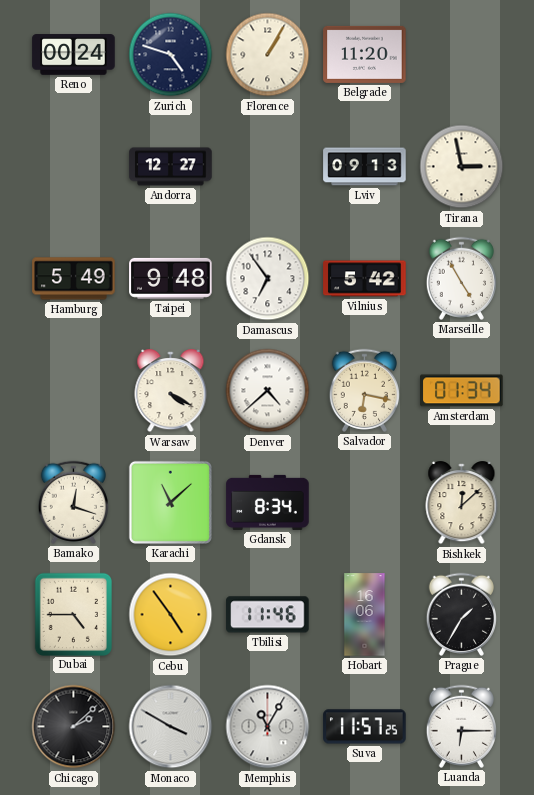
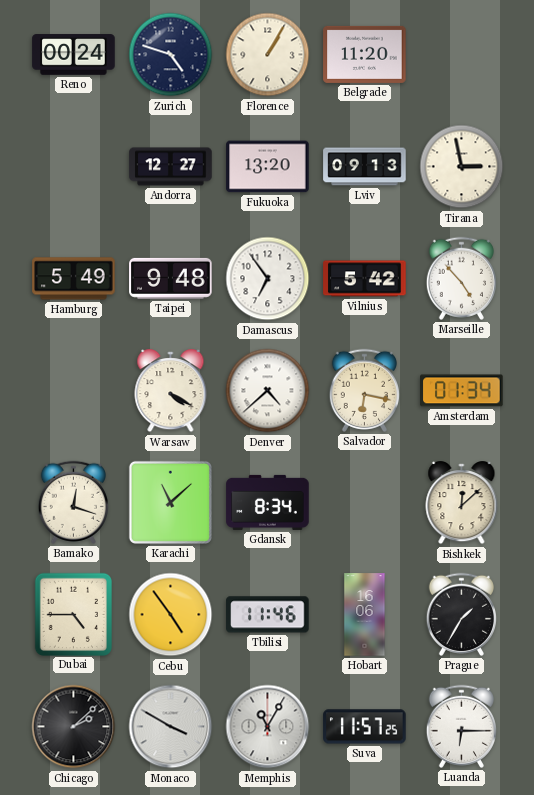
Fukuoka: none -> 13:20
Marseille: 4:55 -> 4:53
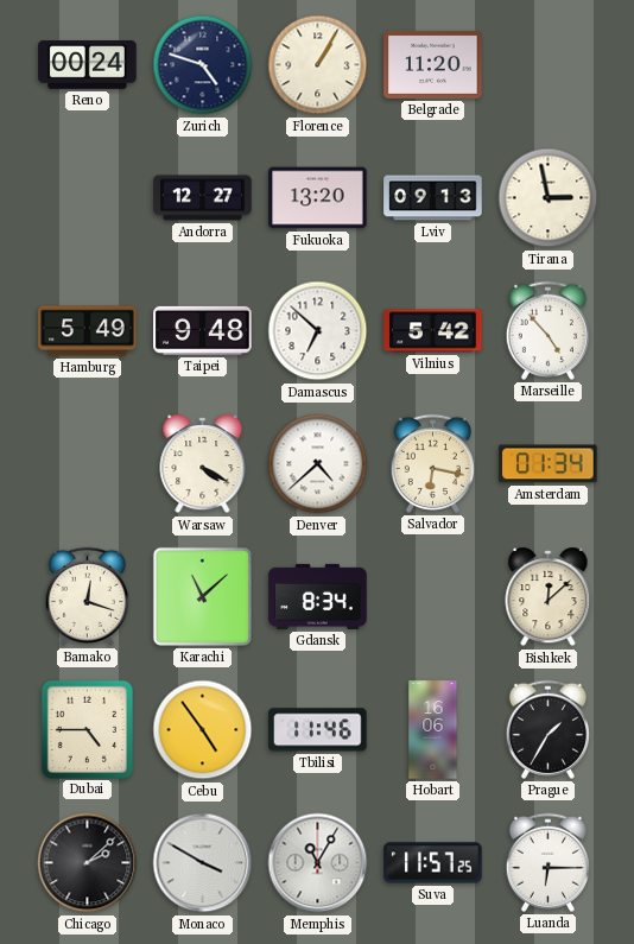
Damascus: 6:54 -> 6:52
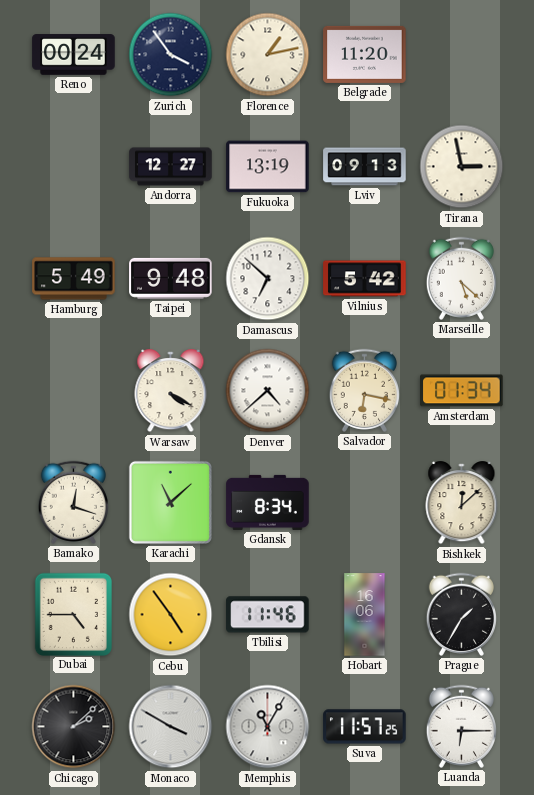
Zurich: 4:48 -> 3:54
Florence: 1:05 -> 1:13
Fukuoka: 13:20 -> 13:19
Marseille: 4:53 -> 5:22
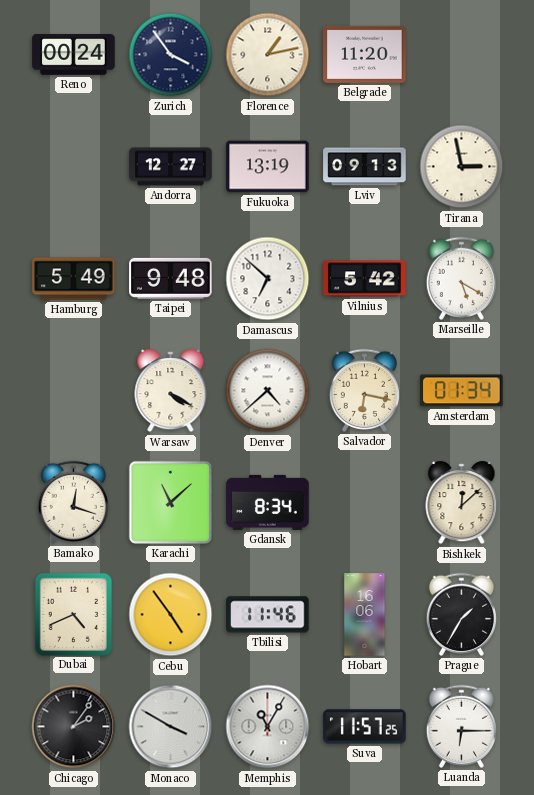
Marseille: 5:22 -> 5:20
Dubai: 4:45 -> 4:41
Chicago: 2:08 -> 2:06
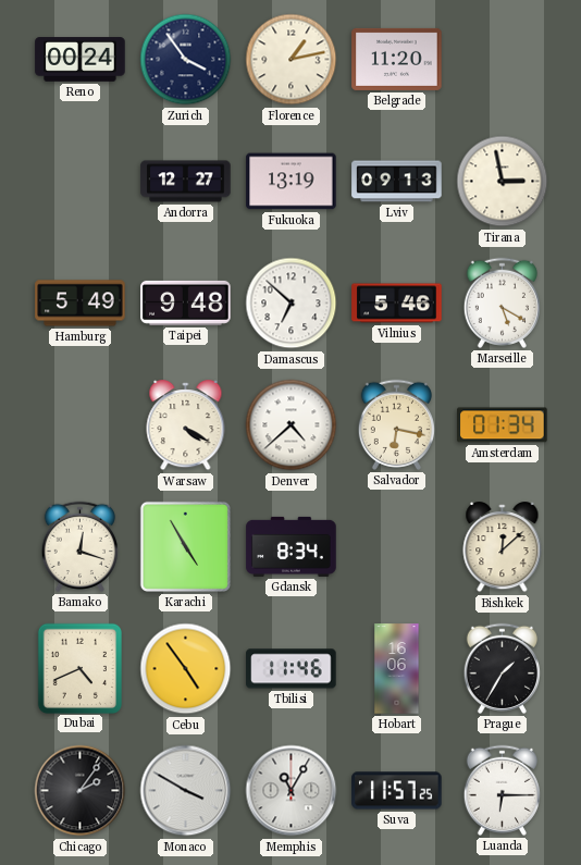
Vilnius: 5:42 -> 5:46
Karachi: 11:08 -> 4:55
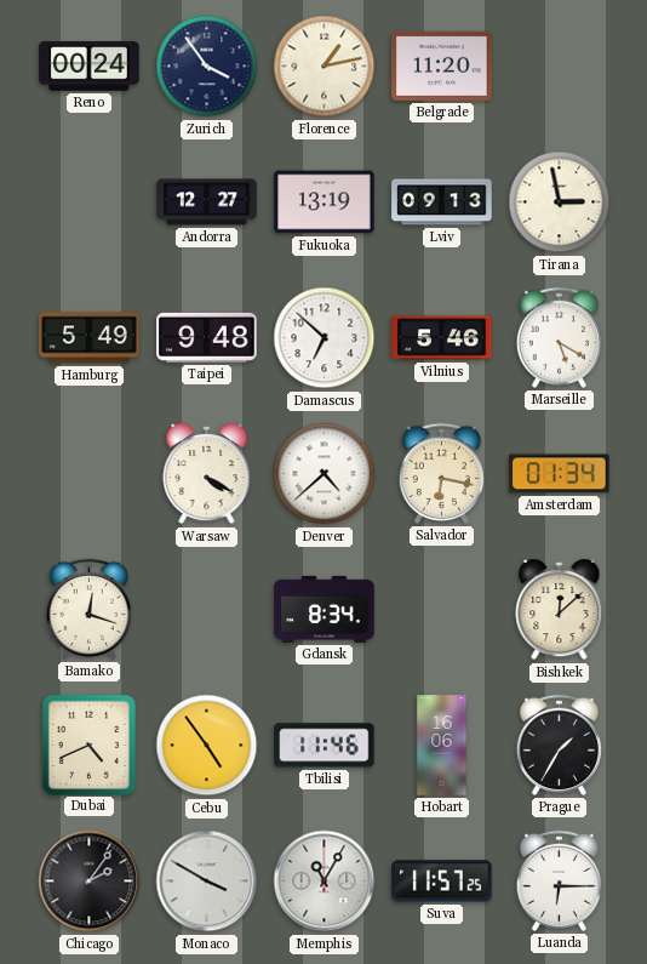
Karachi: 4:55 -> none
